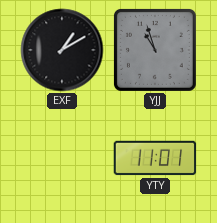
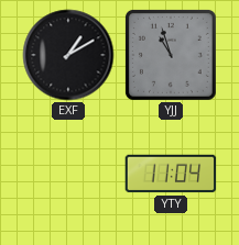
YTY: 11:01 -> 11:04
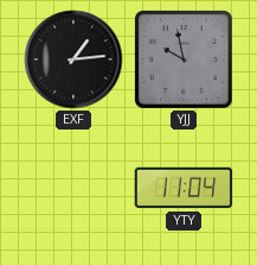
EXF: 1:10 -> 1:14
YJJ: 10:57 -> 9:58
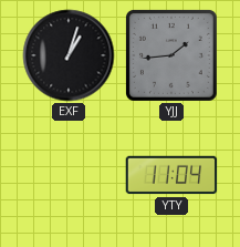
EXF: 1:14 -> 1:03
YJJ: 9:58 -> 1:44
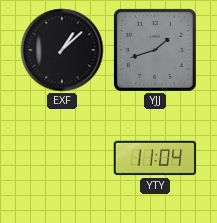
EXF: 1:03 -> 1:08
YJJ: 1:44 -> 1:42
